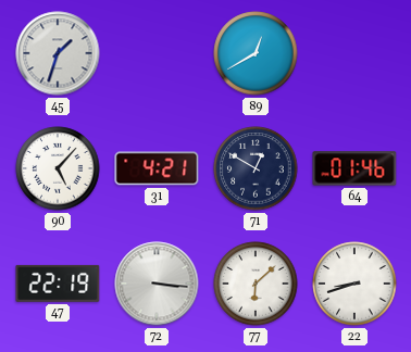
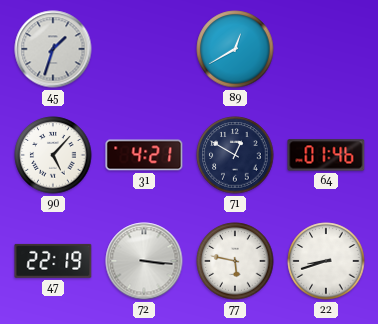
77: 6:08 -> 5:47
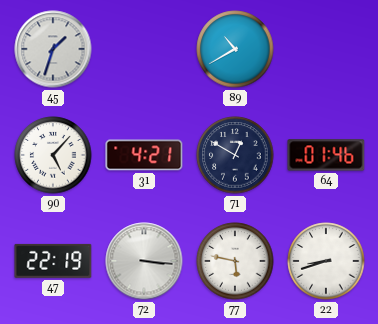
89: 12:40 -> 10:40
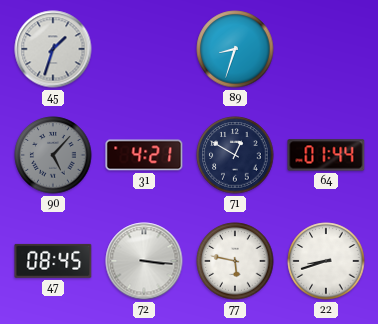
89: 10:40 -> 8:33
90 dial: white -> grey
64: 01:46 -> 01:44
47: 22:19 -> 08:45
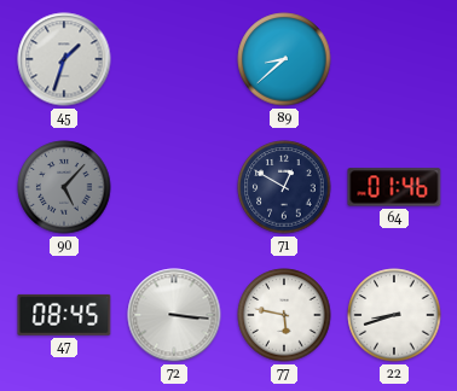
89: 8:33 -> 8:38
31: 4:21 -> none
64: 01:44 -> 01:46
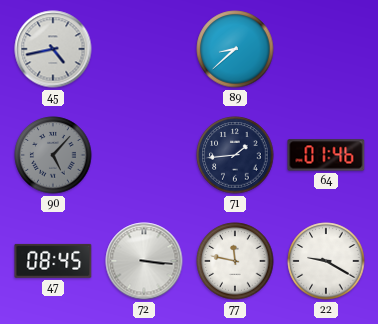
45: 1:33 -> 4:43
71: 12:50 -> 1:44
77: 5:47 -> 11:47
22: 8:42 -> 9:20
